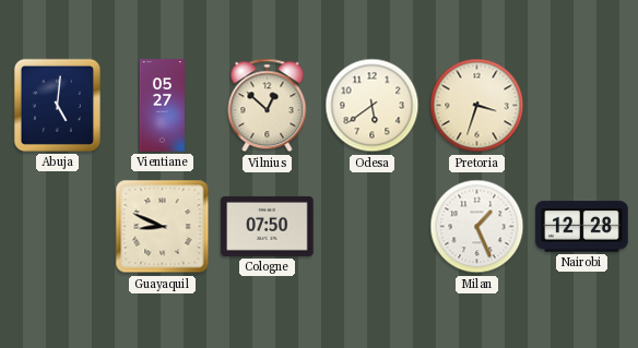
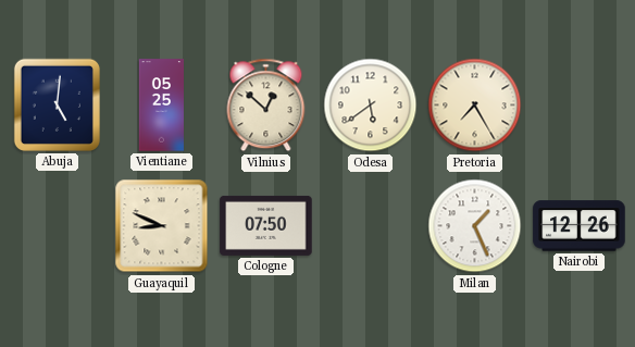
Vientiane: 05:27 -> 05:25
Pretoria: 3:33 -> 7:25
Nairobi: 12:28 -> 12:26
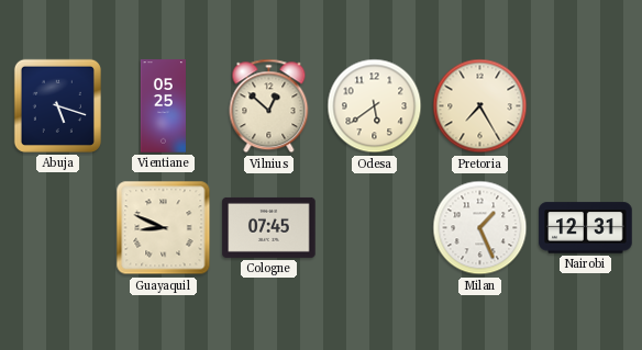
Abuja: 5:01 -> 5:18
Cologne: 07:50 -> 07:45
Nairobi: 12:26 -> 12:31
